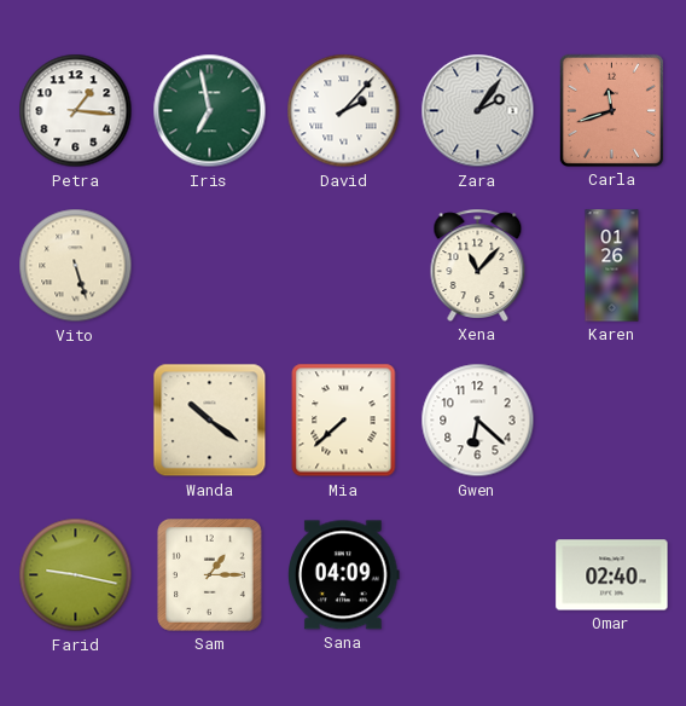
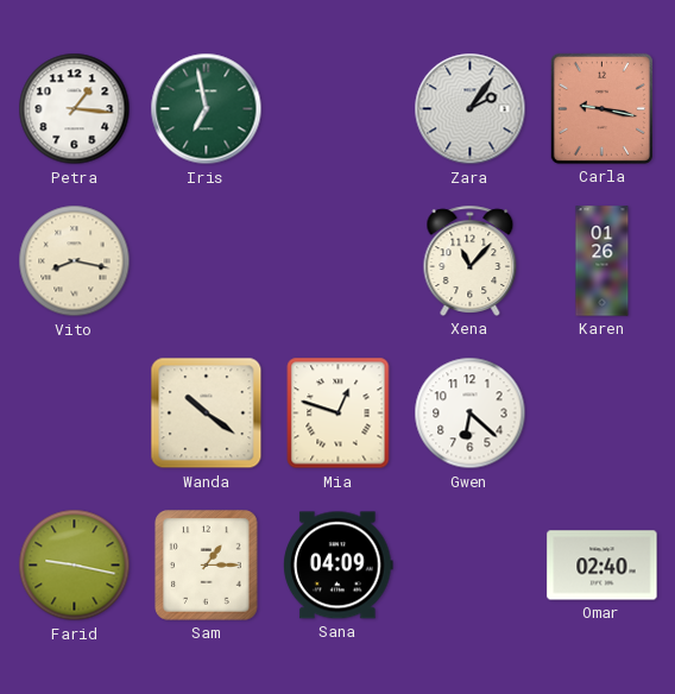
David: 2:07 -> none
Carla: 11:42 -> 9:17
Vito: 5:27 -> 8:17
Mia: 7:38 -> 12:48
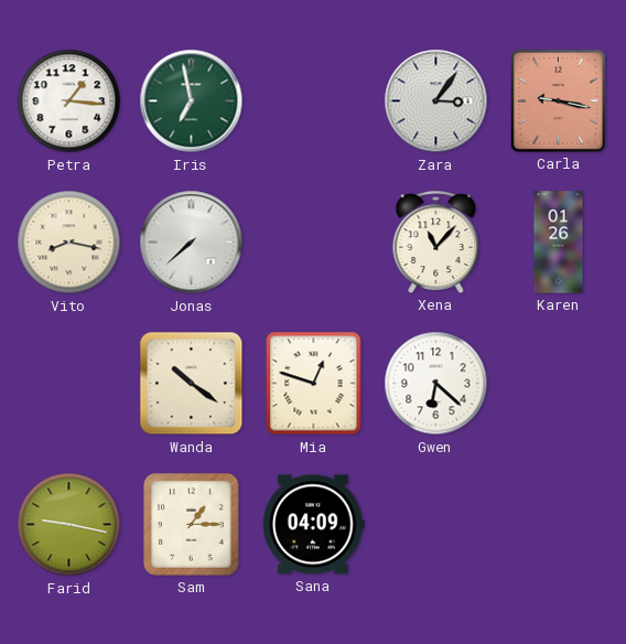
Zara: 2:06 -> 3:06
Jonas: none -> 7:38
Omar: 02:40 -> none
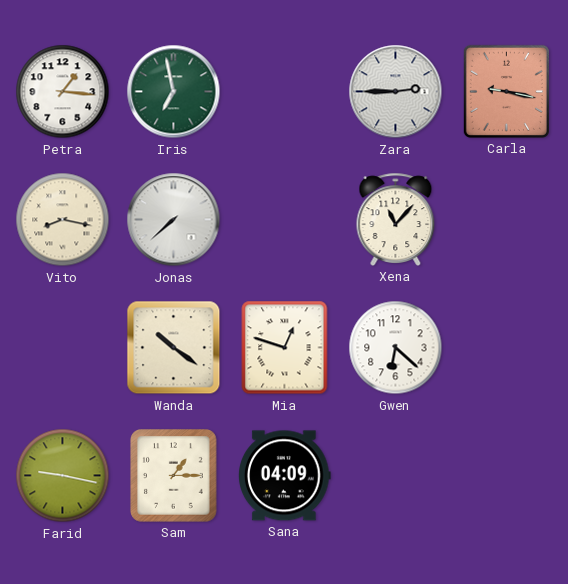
Zara: 3:06 -> 2:45
Karen: 01:26 -> none
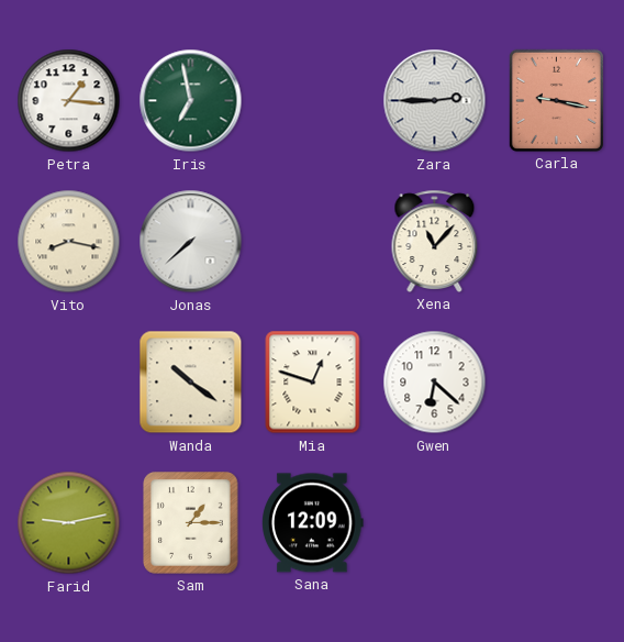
Farid: 9:17 -> 9:13
Sana: 04:09 -> 12:09
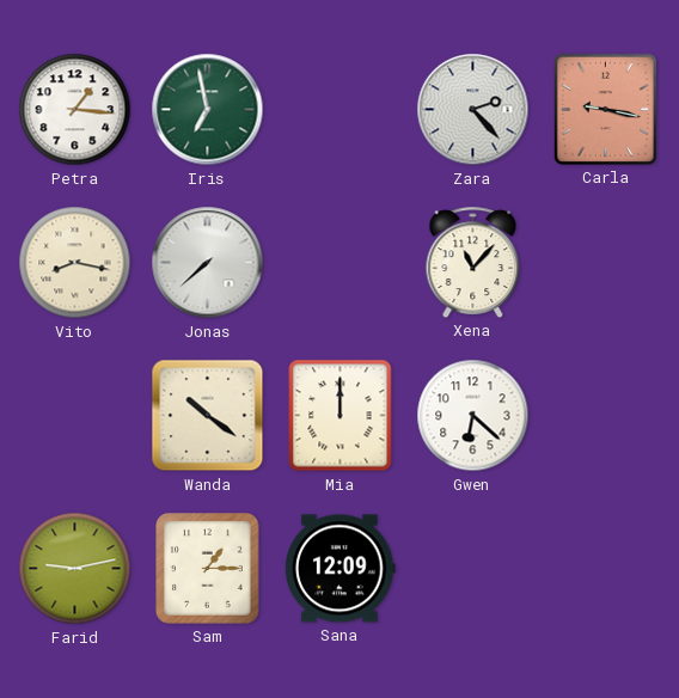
Zara: 2:45 -> 2:23
Mia: 12:48 -> 12:00
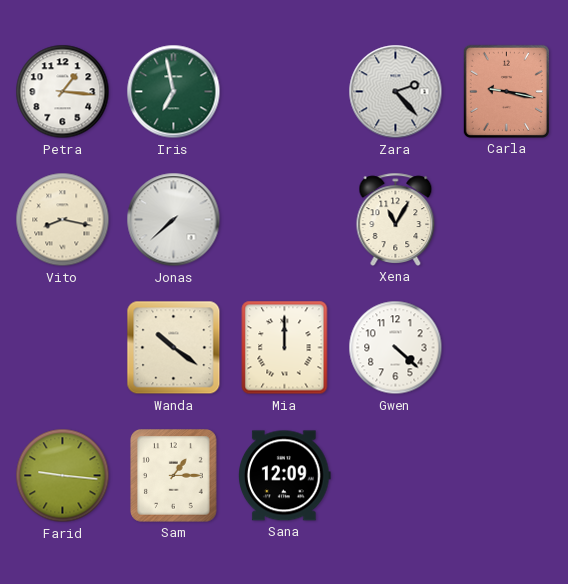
Xena: 11:07 -> 11:05
Gwen: 6:22 -> 4:22
Farid: 9:13 -> 9:16
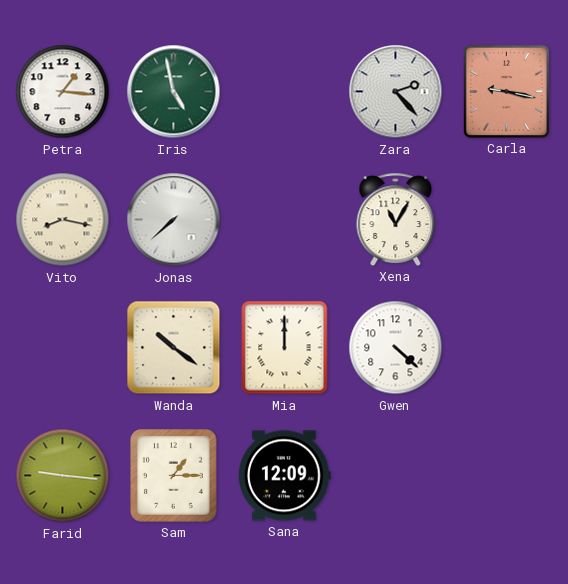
Iris: 6:58 -> 4:58
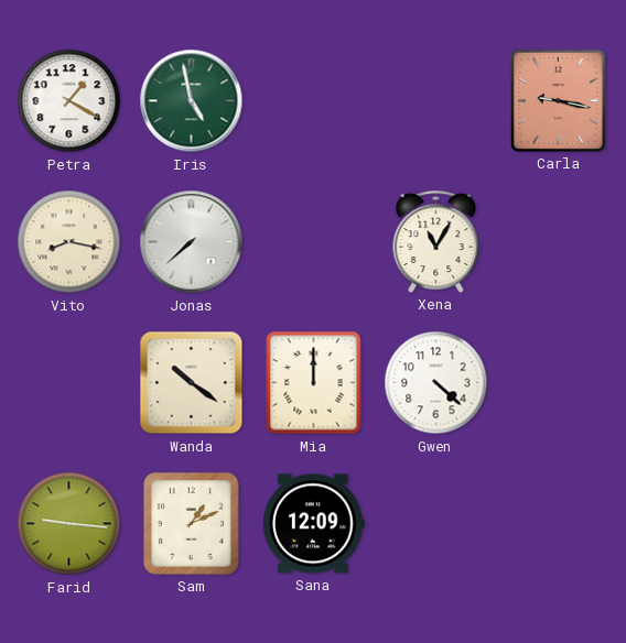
Petra: 1:16 -> 1:20
Zara: 2:23 -> none
Sam: 1:15 -> 1:11
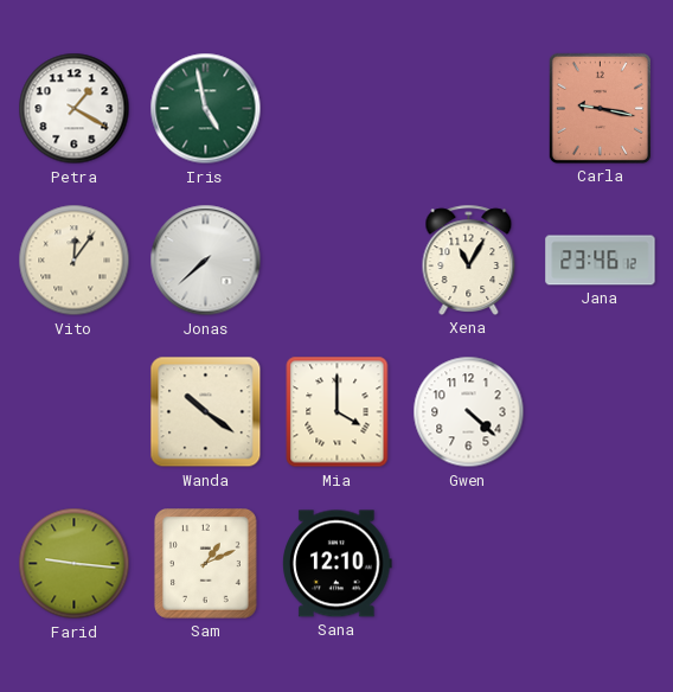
Vito: 8:17 -> 12:06
Jana: none -> 23:46
Mia: 12:00 -> 4:00
Sana: 12:09 -> 12:10
